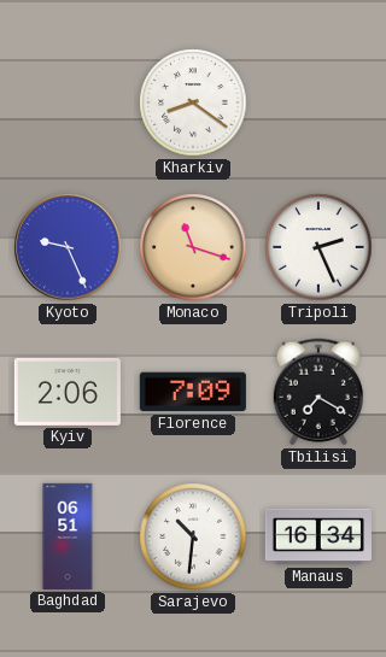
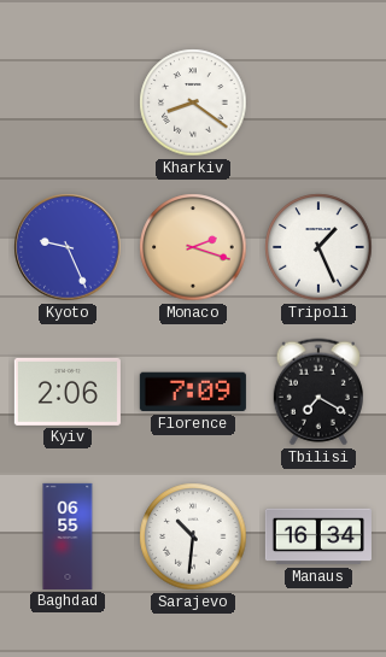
Monaco: 11:18 -> 2:18
Tripoli: 2:26 -> 1:26
Baghdad: 06:51 -> 06:55
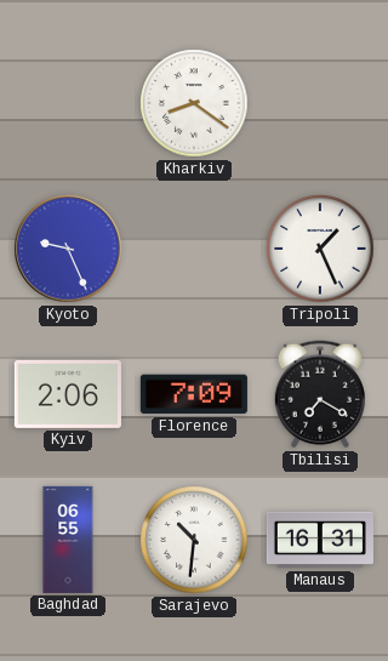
Monaco: 2:18 -> none
Manaus: 16:34 -> 16:31
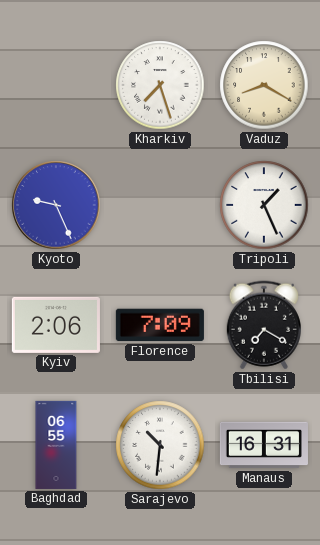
Kharkiv: 8:21 -> 7:27
Vaduz: none -> 8:20
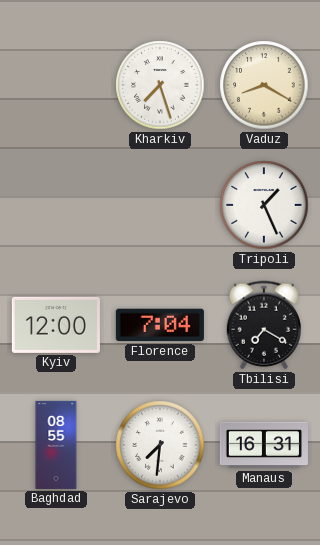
Kyoto: 9:26 -> none
Kyiv: 2:06 -> 12:00
Florence: 7:09 -> 7:04
Baghdad: 06:55 -> 08:55
Sarajevo: 10:31 -> 7:31
